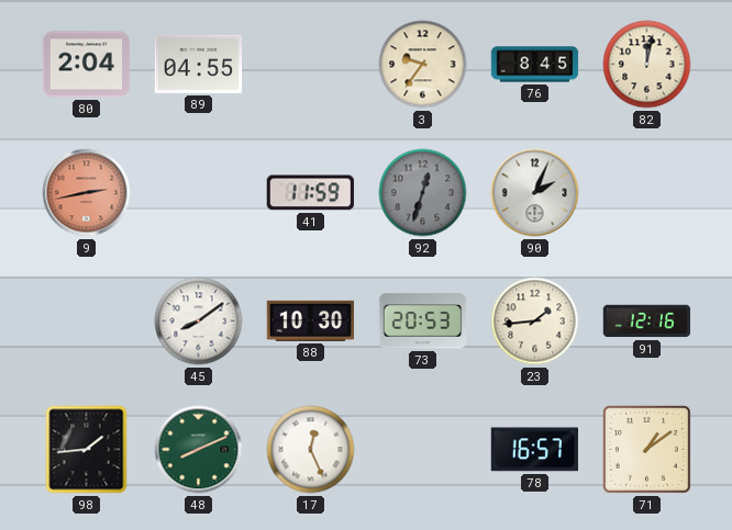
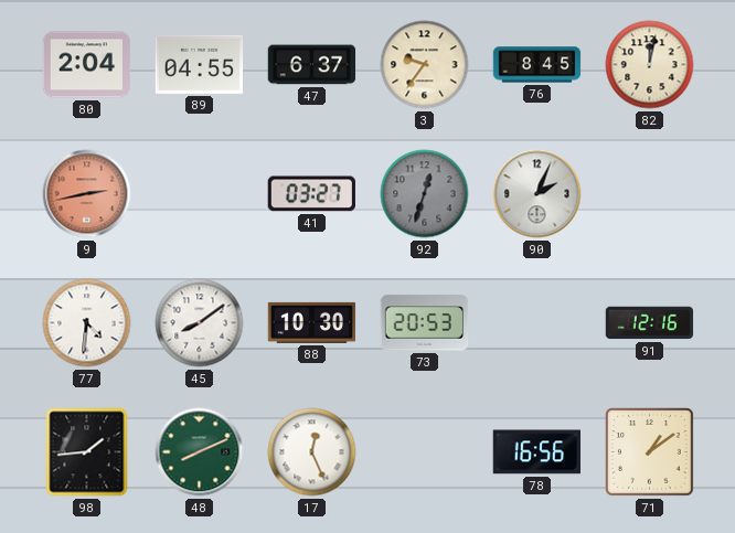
47: none -> 6:37
41: 11:59 -> 03:27
77: none -> 4:31
23: 1:44 -> none
78: 16:57 -> 16:56
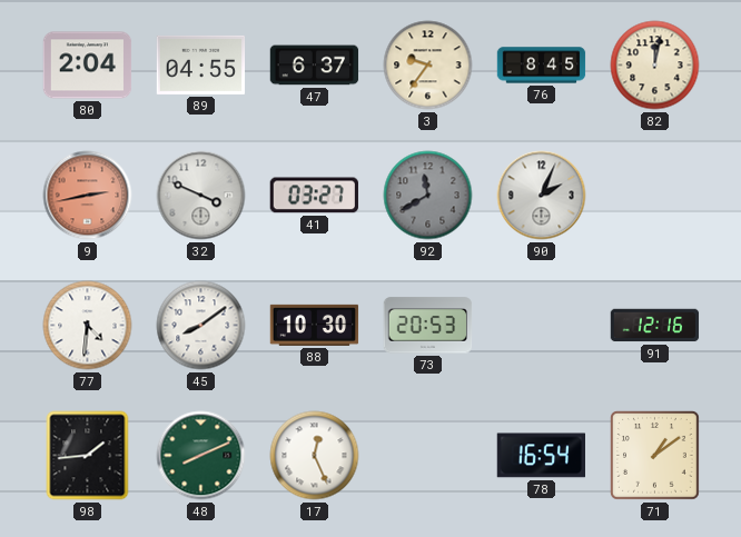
32: none -> 3:49
92: 12:33 -> 11:40
78: 16:56 -> 16:54
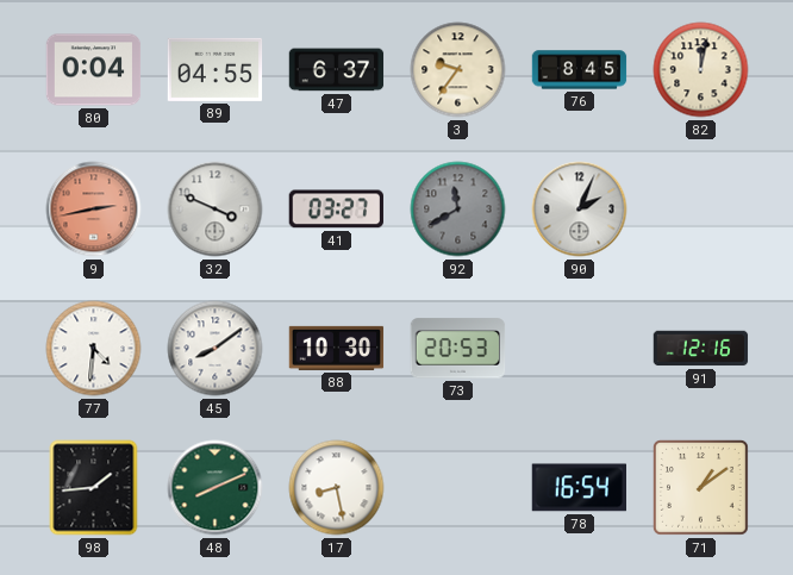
80: 2:04 -> 0:04
17: 12:26 -> 8:28
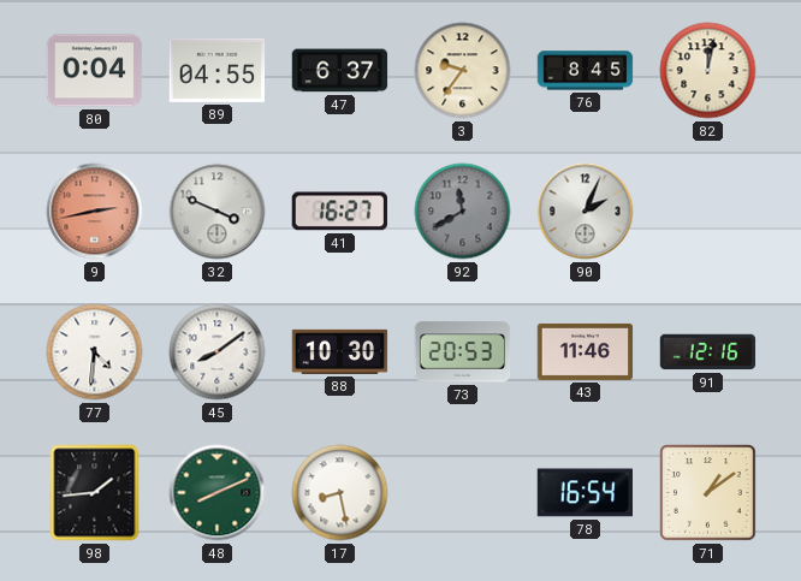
41: 03:27 -> 16:27
43: none -> 11:46
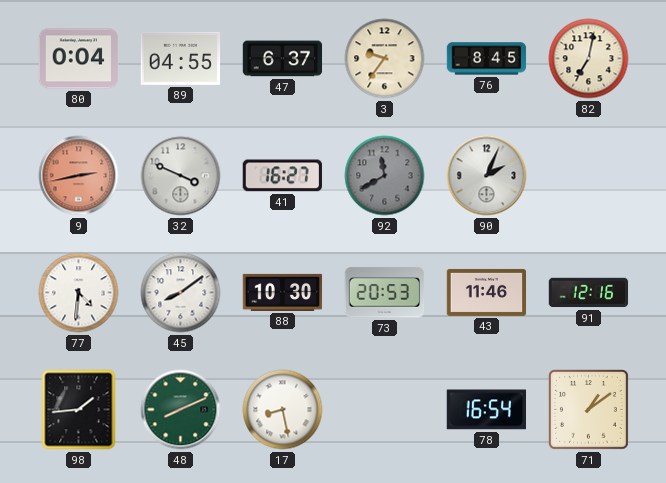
82: 12:02 -> 7:02
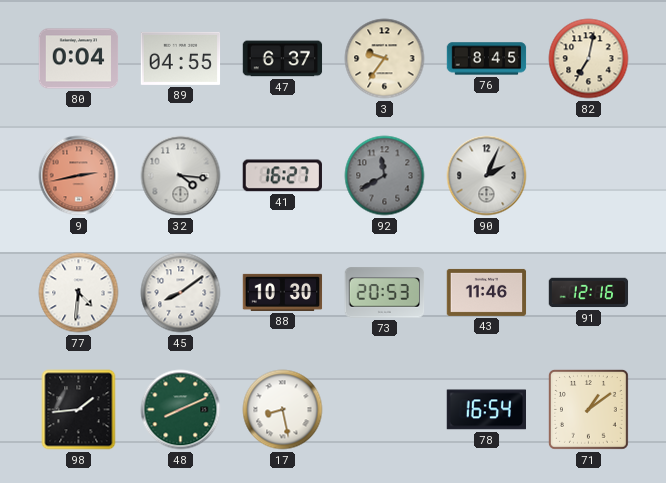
32: 3:49 -> 4:16
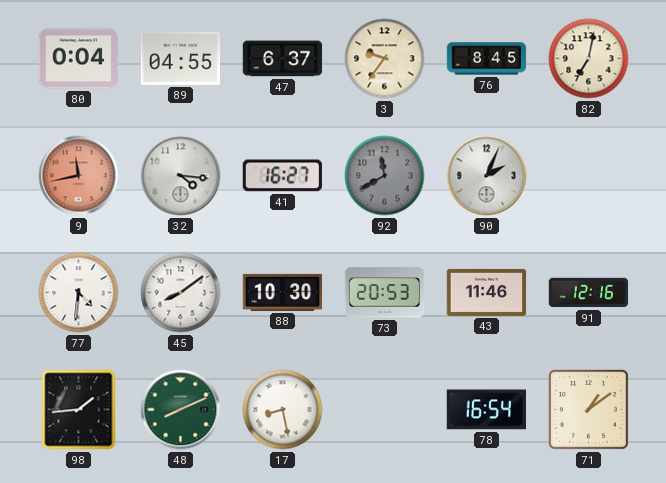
9: 2:43 -> 11:43
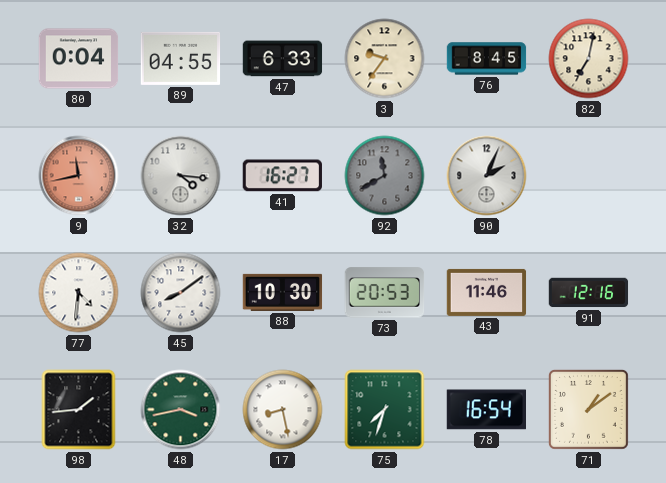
47: 6:37 -> 6:33
48: 8:11 -> 3:43
75: none -> 7:33
